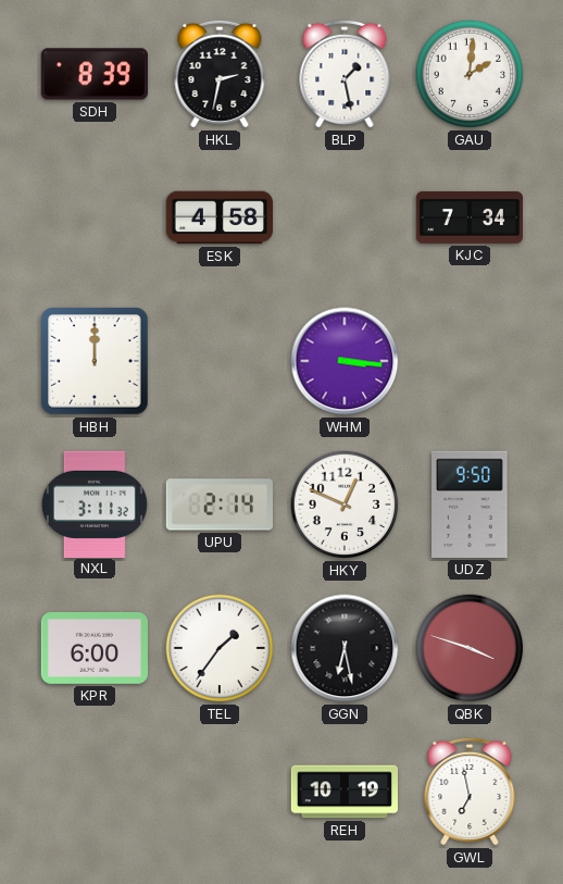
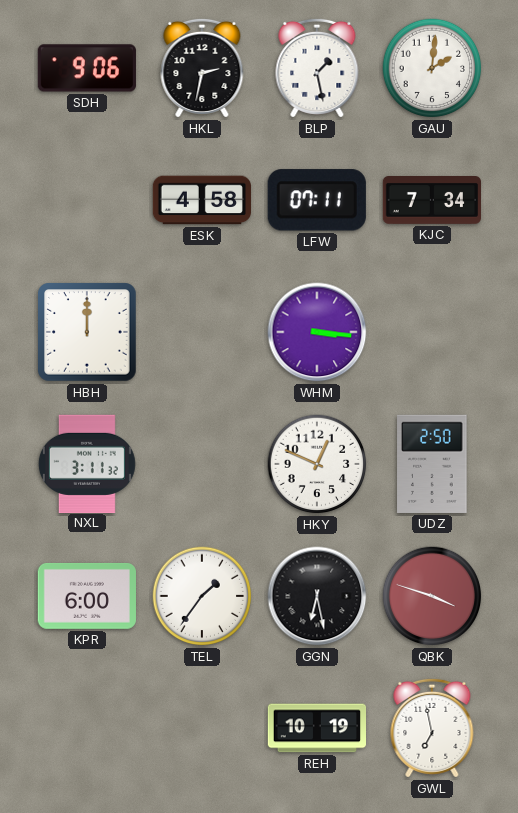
SDH: 8:39 -> 9:06
LFW: none -> 07:11
UPU: 2:14 -> none
UDZ: 9:50 -> 2:50
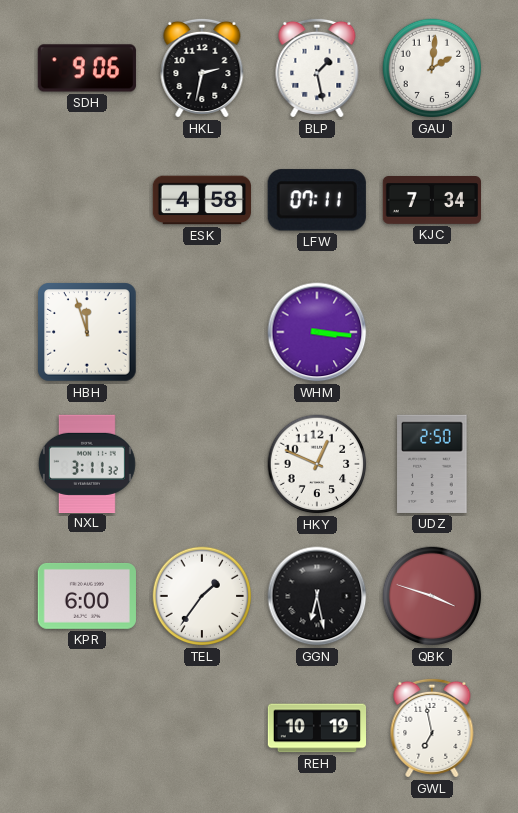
HBH: 12:00 -> 11:57
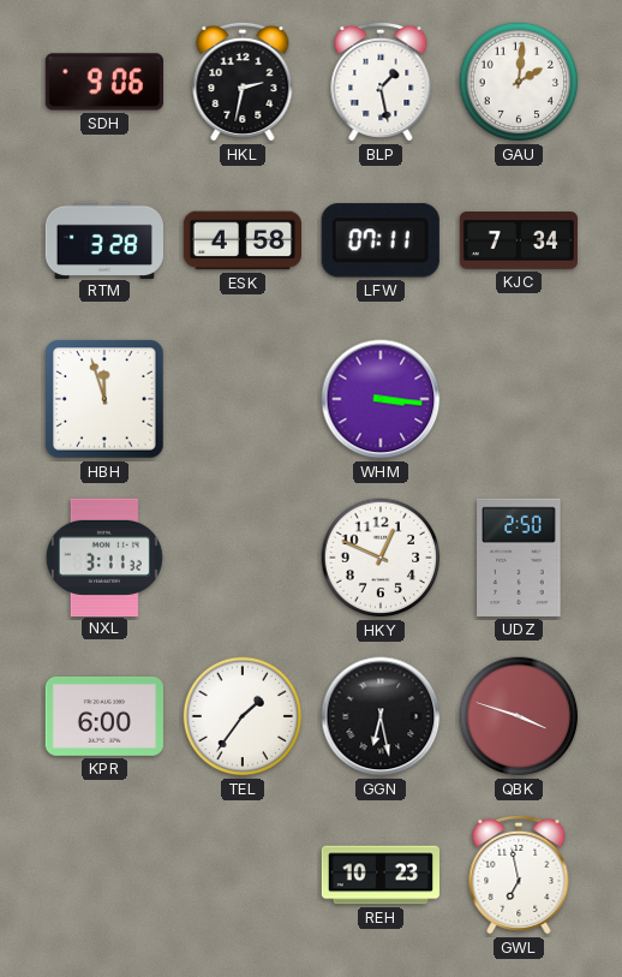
RTM: none -> 3:28
REH: 10:19 -> 10:23
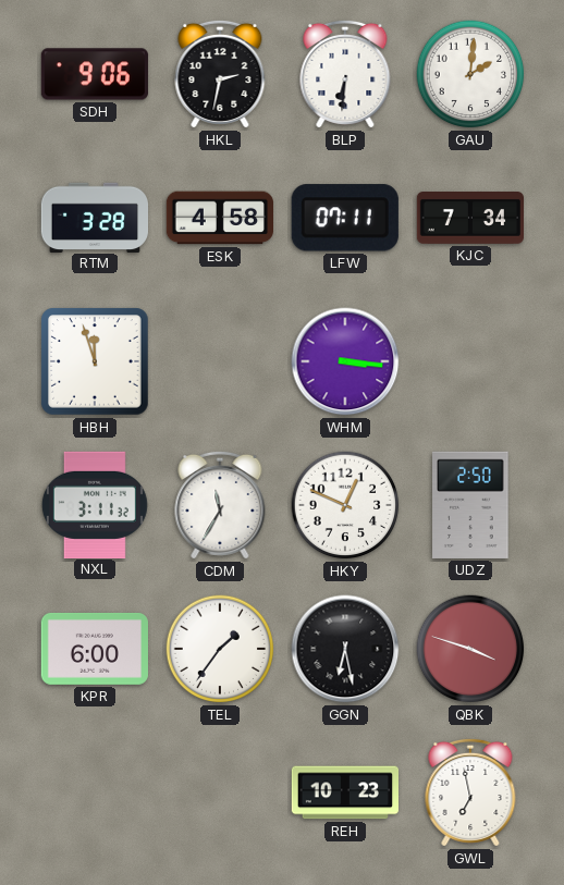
BLP: 1:28 -> 6:31
CDM: none -> 11:35
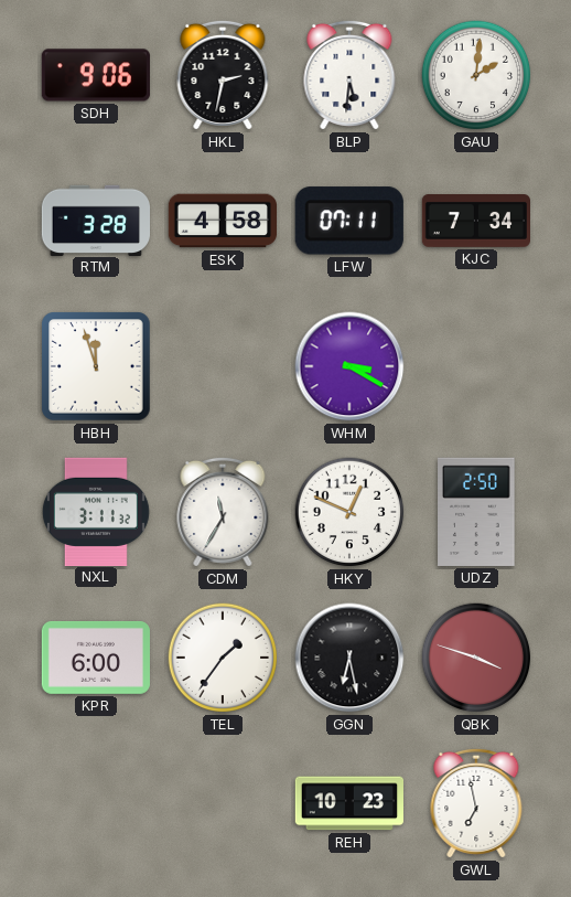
BLP: 6:31 -> 5:31
WHM: 3:16 -> 3:20
